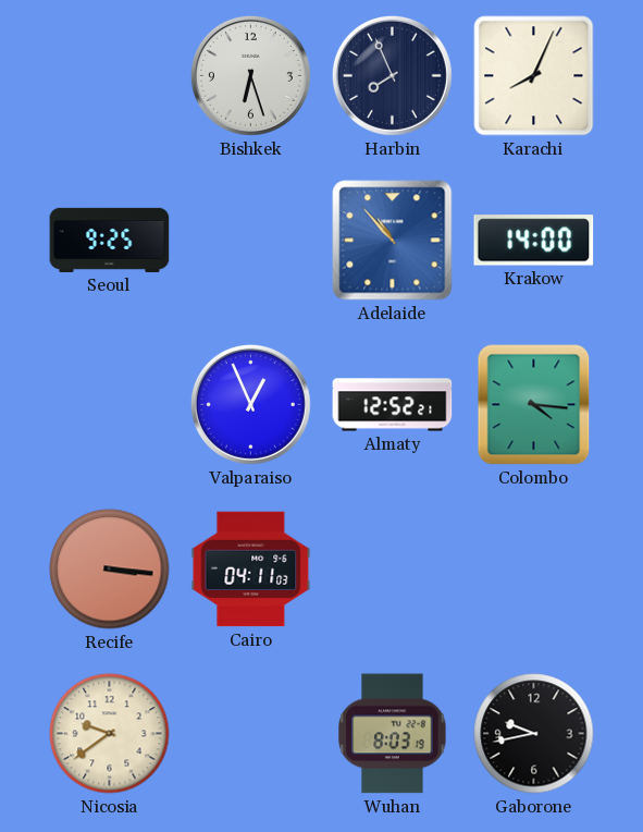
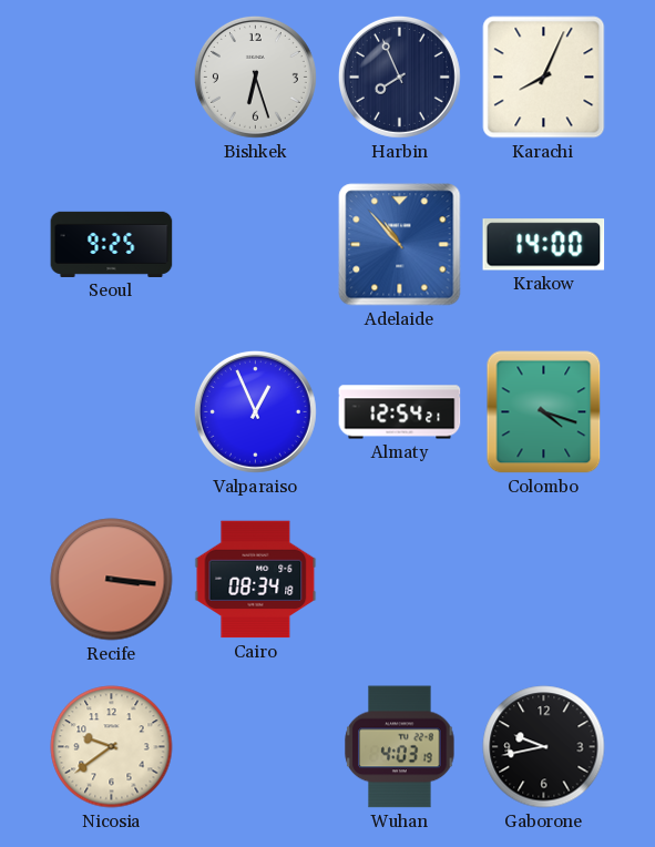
Almaty: 12:52 -> 12:54
Colombo: 4:16 -> 4:18
Cairo: 04:11 -> 08:34
Wuhan: 8:03 -> 4:03
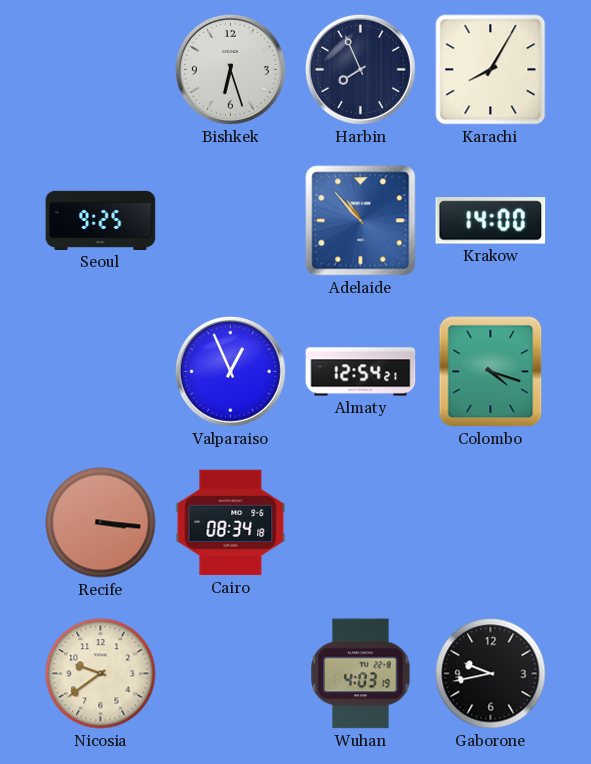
Karachi: 8:04 -> 8:05
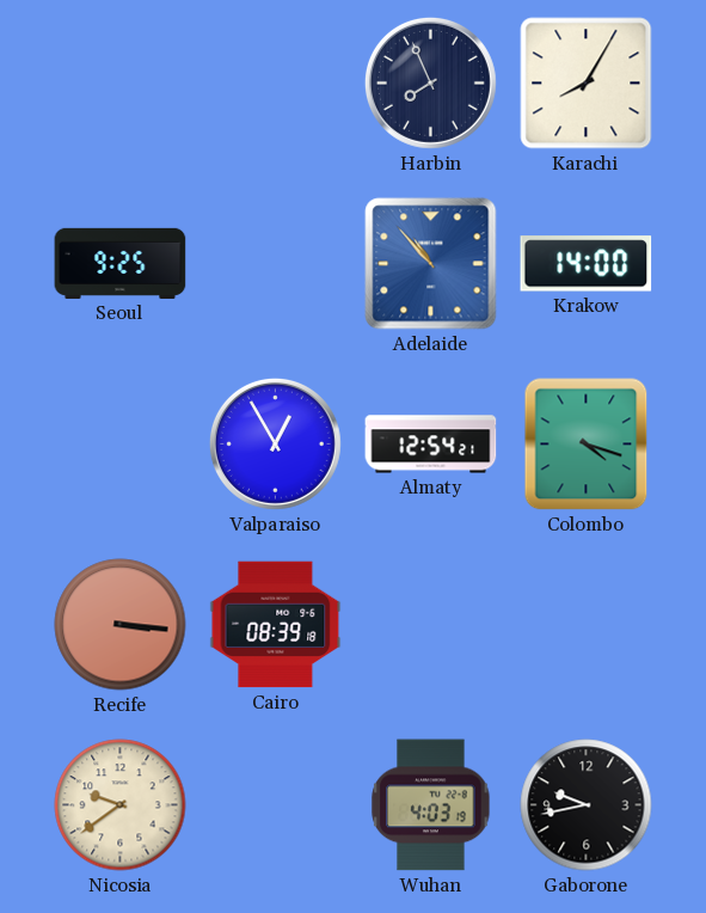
Bishkek: 6:27 -> none
Valparaiso: 12:56 -> 12:55
Cairo: 08:34 -> 08:39
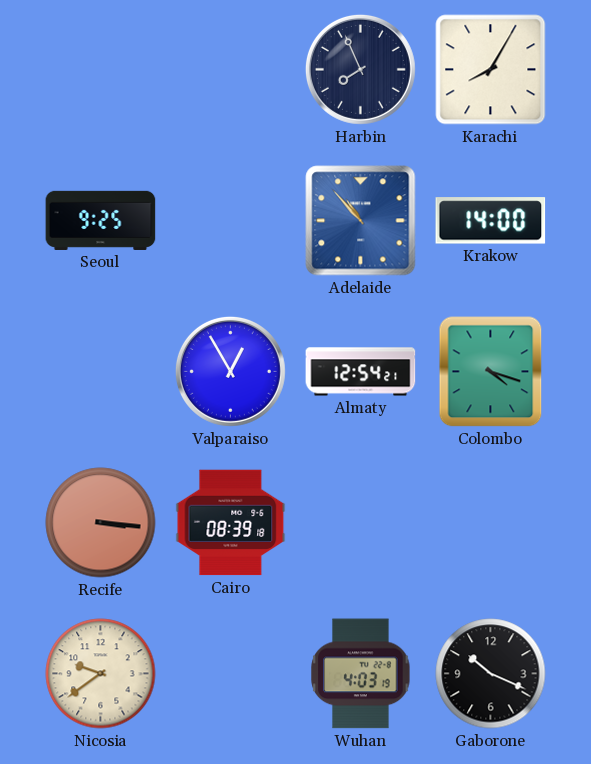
Gaborone: 9:43 -> 10:19
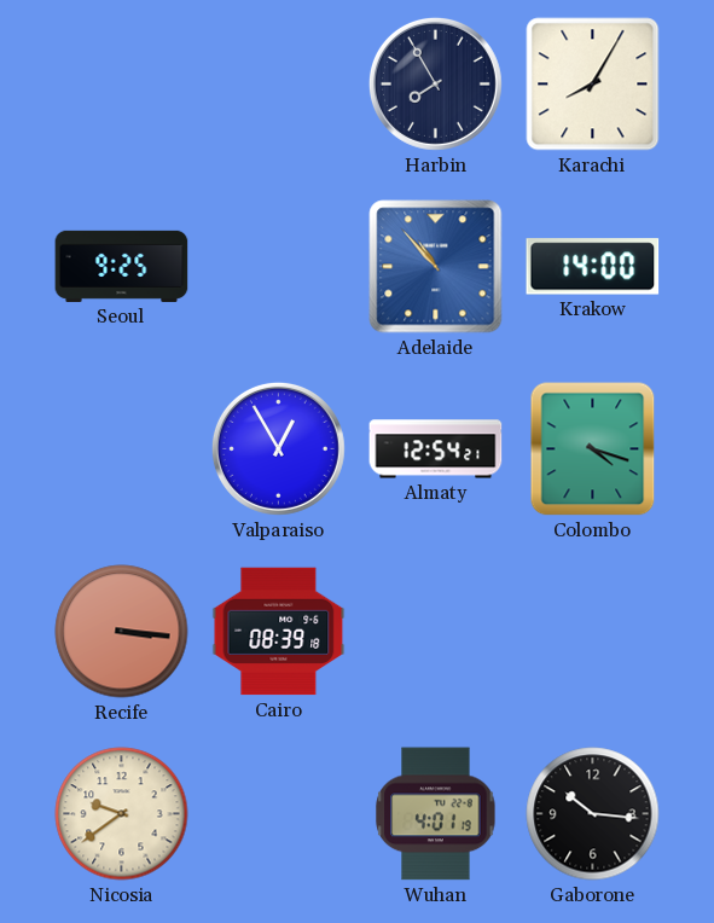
Harbin: 7:56 -> 7:55
Wuhan: 4:03 -> 4:01
Gaborone: 10:19 -> 10:16
